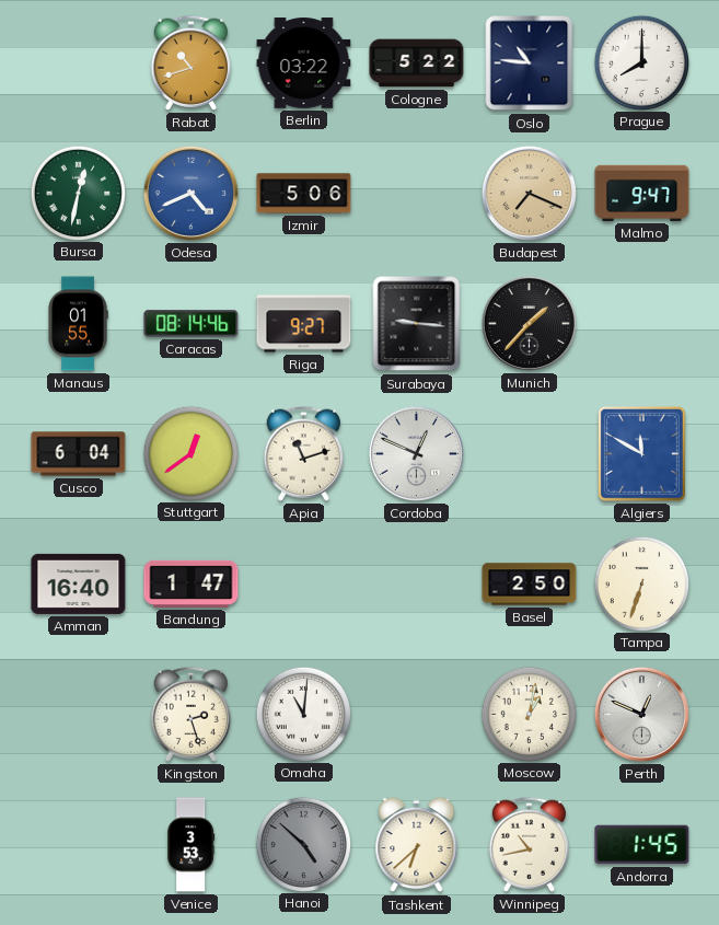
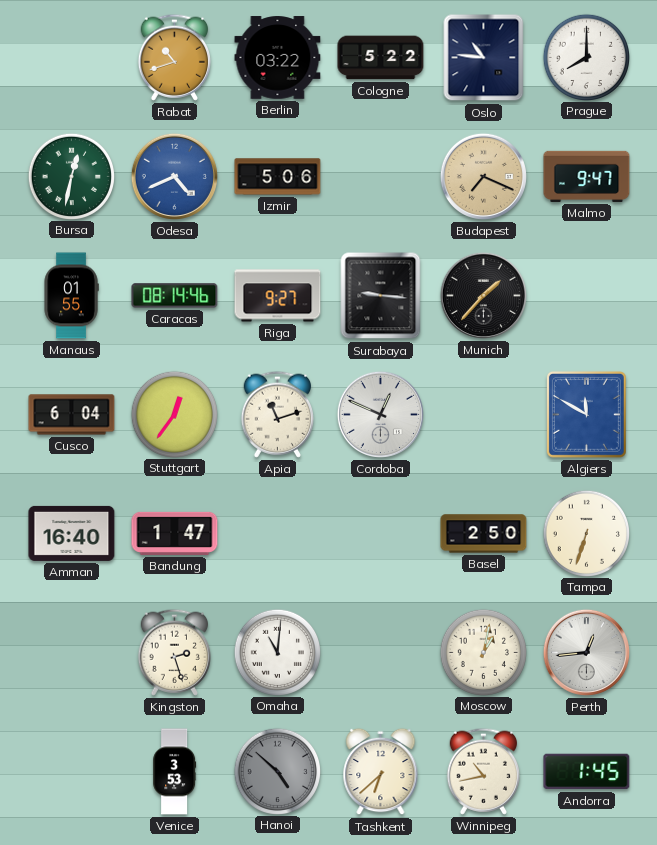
Stuttgart: 12:39 -> 12:36
Perth: 12:49 -> 12:44
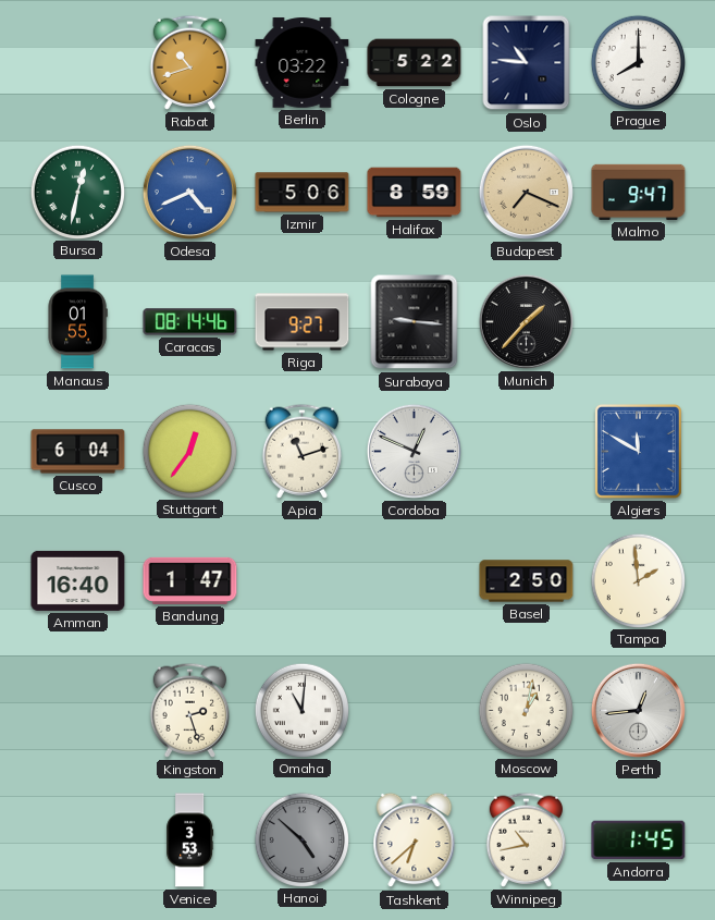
Halifax: none -> 8:59
Tampa: 6:33 -> 1:59
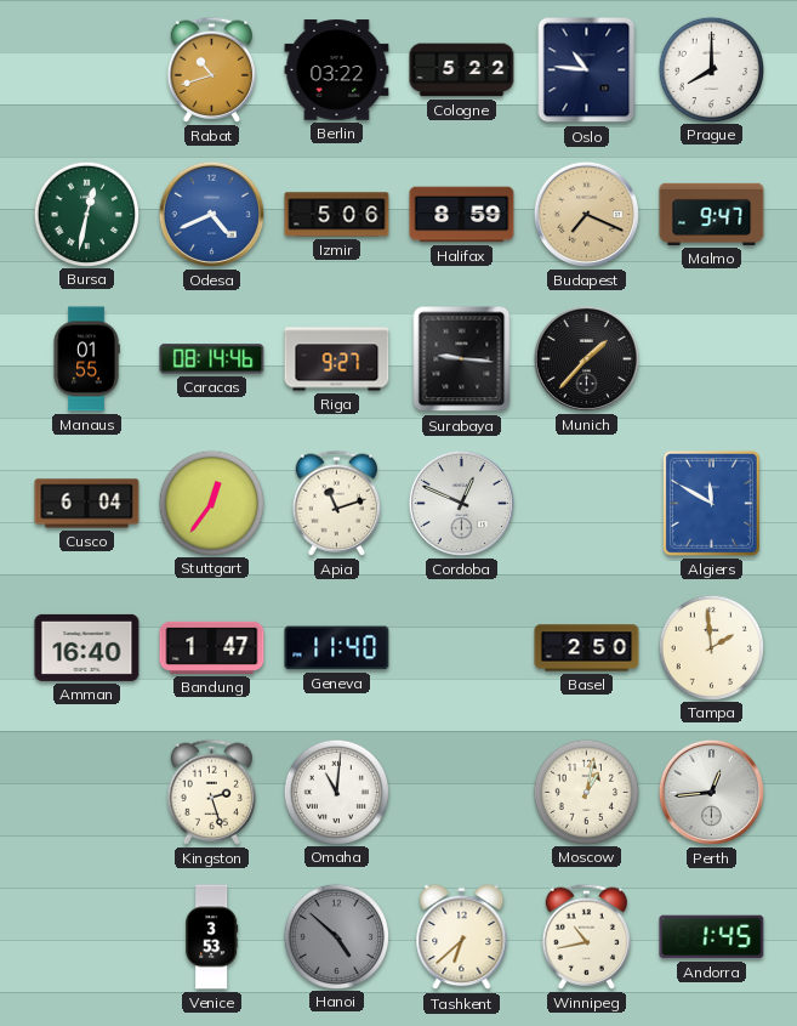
Geneva: none -> 11:40
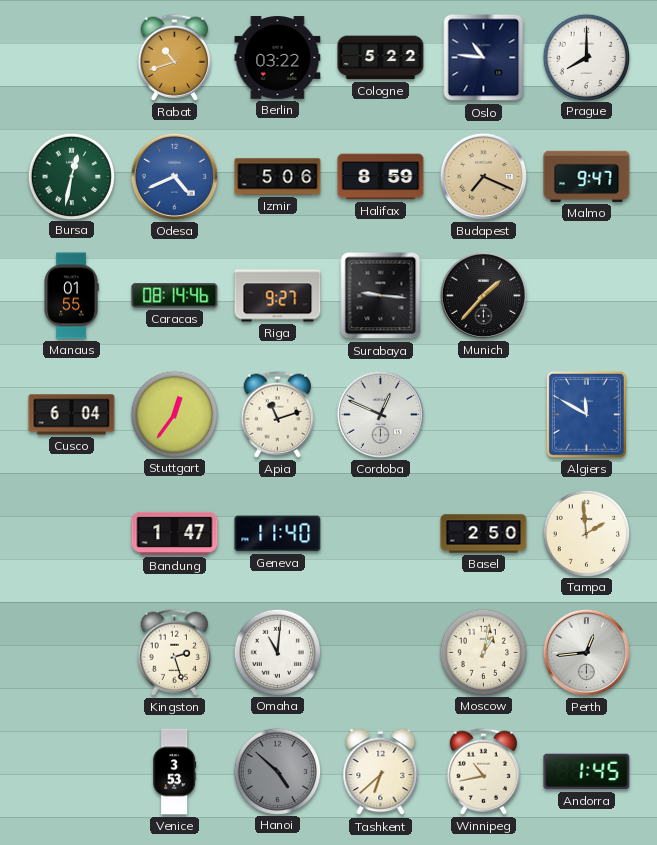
Amman: 16:40 -> none
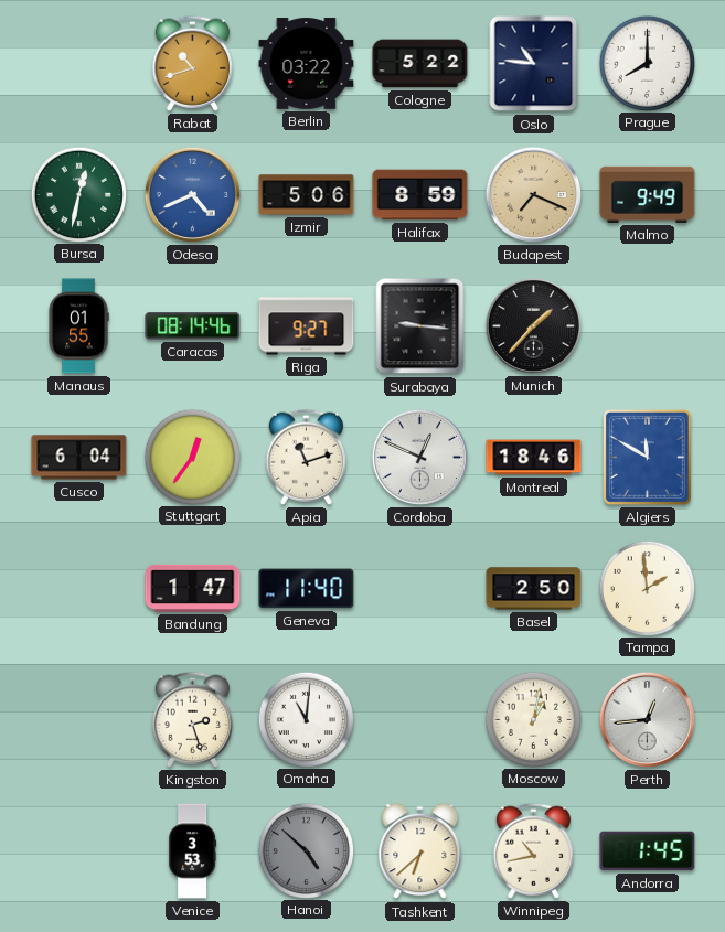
Malmo: 9:47 -> 9:49
Montreal: none -> 18:46
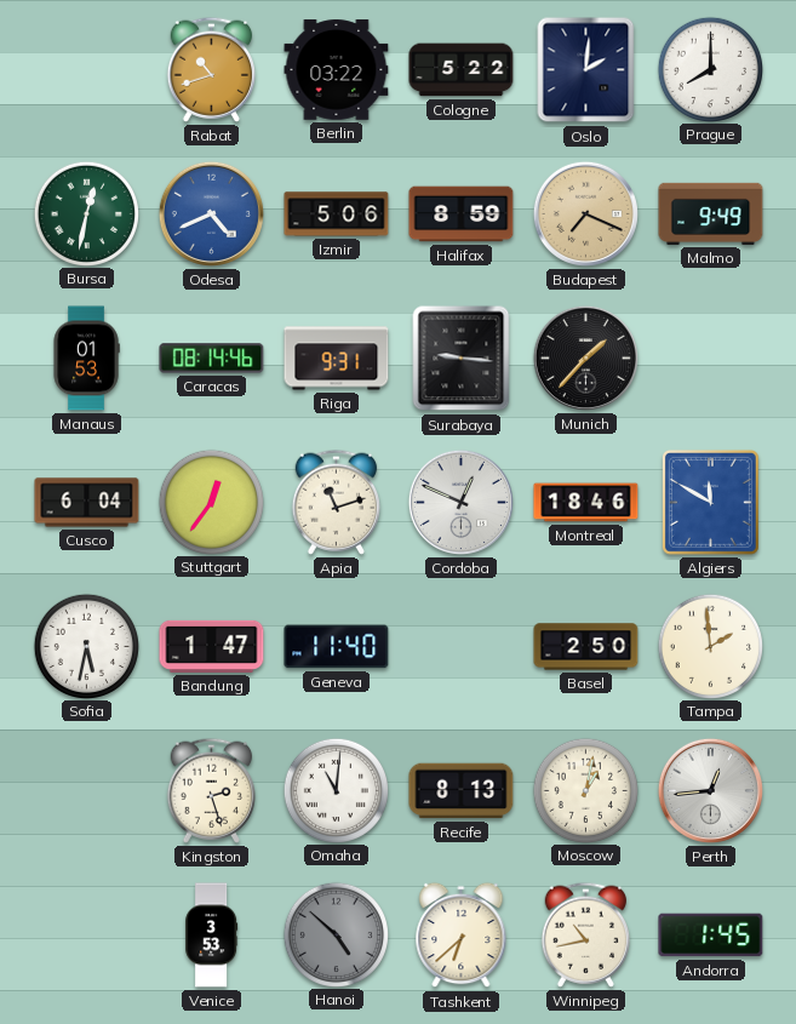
Oslo: 10:46 -> 2:01
Manaus: 01:55 -> 01:53
Riga: 9:27 -> 9:31
Sofia: none -> 5:32
Recife: none -> 8:13
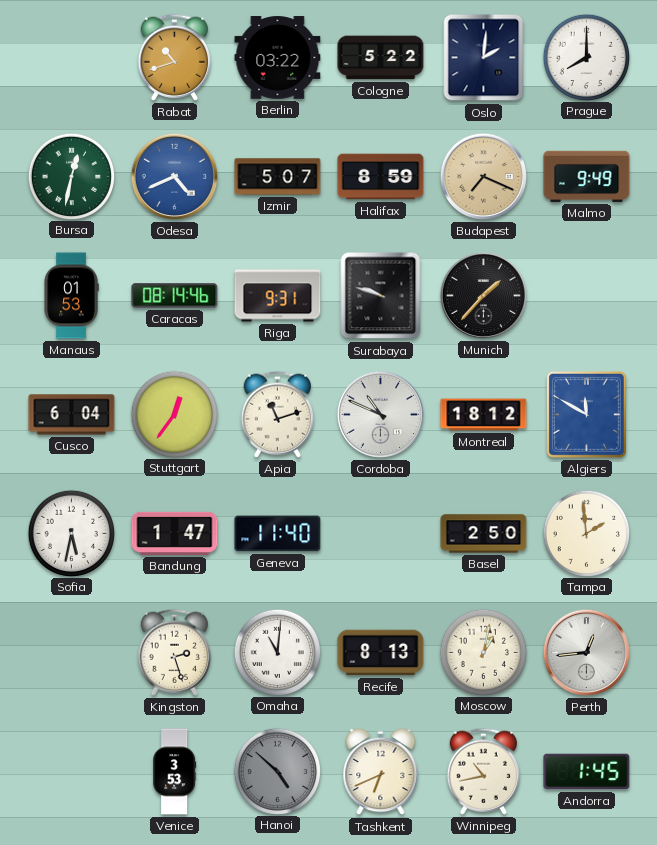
Izmir: 5:06 -> 5:07
Surabaya: 9:16 -> 9:48
Cordoba: 12:49 -> 10:49
Montreal: 18:46 -> 18:12
Tashkent: 6:38 -> 6:41
